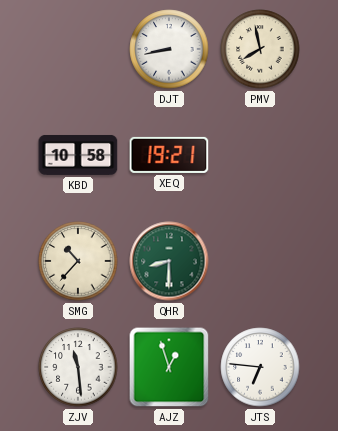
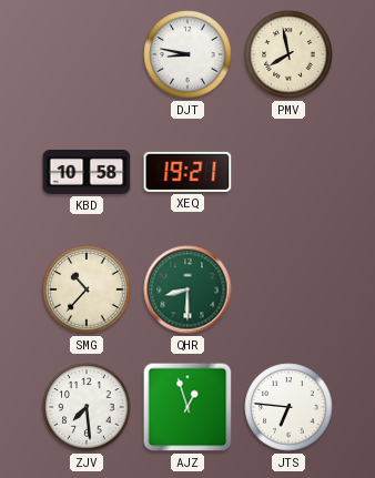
DJT: 8:43 -> 8:47
ZJV: 11:29 -> 7:29
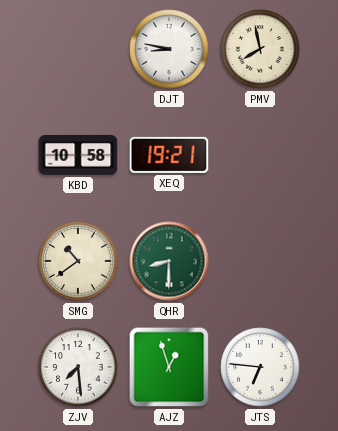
SMG: 10:37 -> 10:39
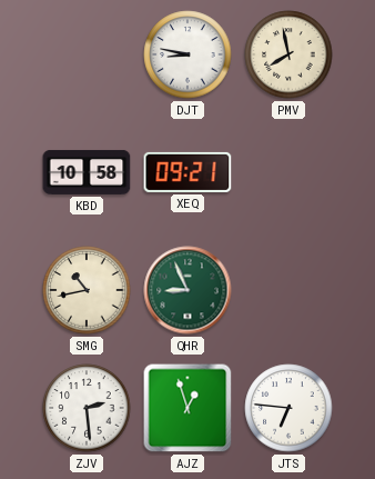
XEQ: 19:21 -> 09:21
SMG: 10:39 -> 10:43
QHR: 8:30 -> 8:56
ZJV: 7:29 -> 2:29
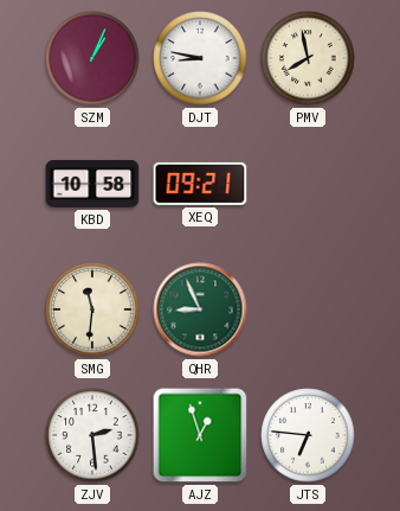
SZM: none -> 1:04
SMG: 10:43 -> 11:31
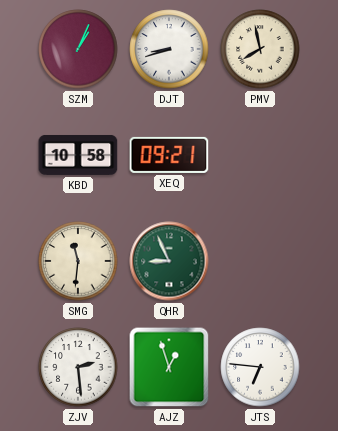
DJT: 8:47 -> 8:42
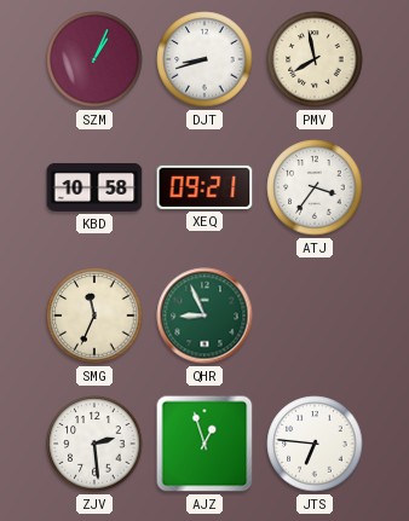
ATJ: none -> 3:36
SMG: 11:31 -> 11:34
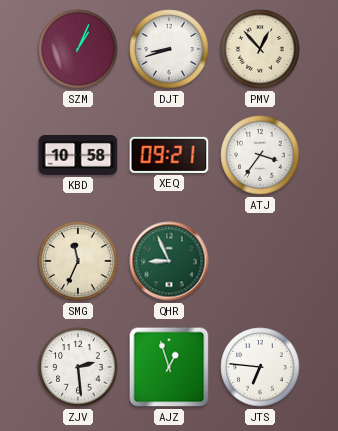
PMV: 7:58 -> 12:53
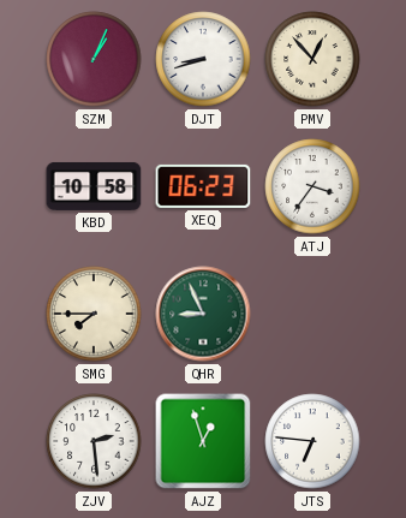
XEQ: 09:21 -> 06:23
SMG: 11:34 -> 7:45
